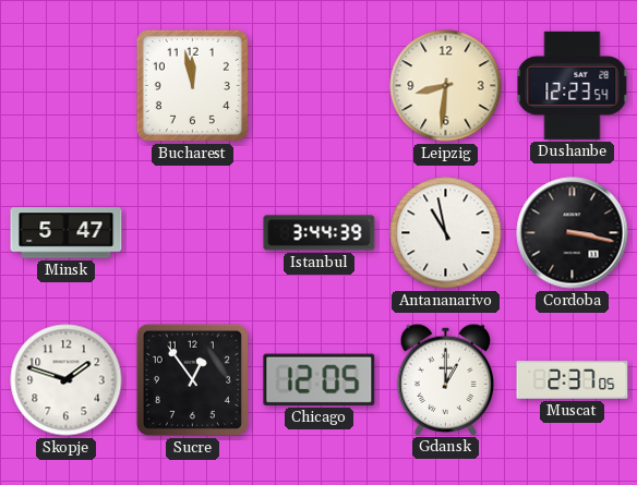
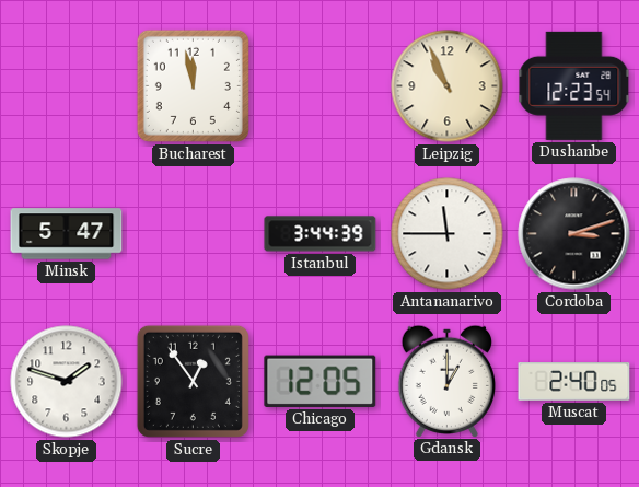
Leipzig: 8:31 -> 10:56
Antananarivo: 10:58 -> 11:45
Cordoba: 3:17 -> 3:12
Muscat: 2:37 -> 2:40
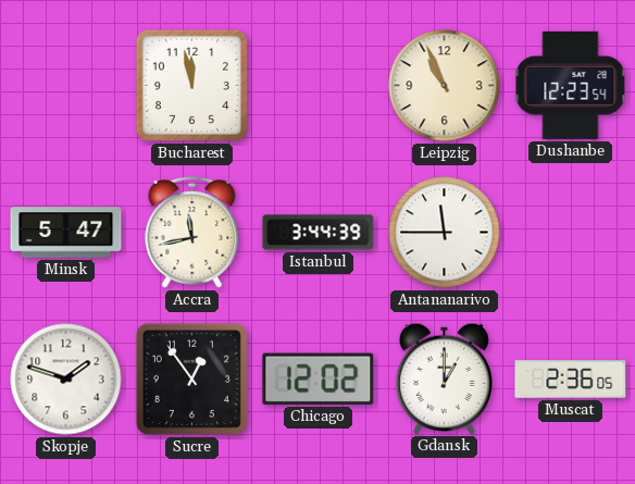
Accra: none -> 11:43
Cordoba: 3:12 -> none
Chicago: 12:05 -> 12:02
Muscat: 2:40 -> 2:36
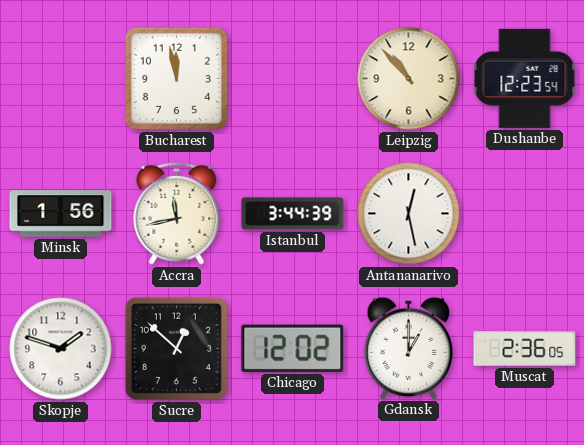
Leipzig: 10:56 -> 10:53
Minsk: 5:47 -> 1:56
Antananarivo: 11:45 -> 12:28
Sucre: 12:54 -> 12:52
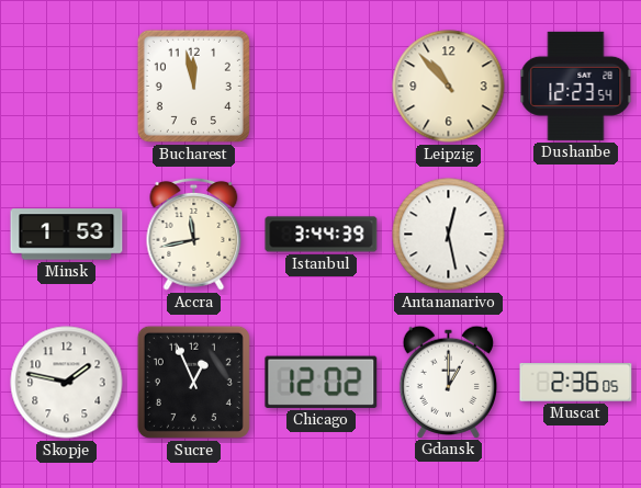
Minsk: 1:56 -> 1:53
Skopje: 1:48 -> 1:47
Sucre: 12:52 -> 12:56
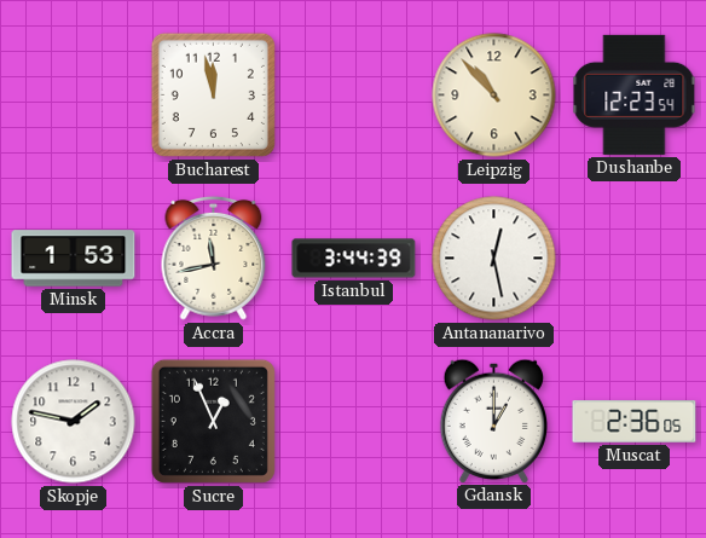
Chicago: 12:02 -> none
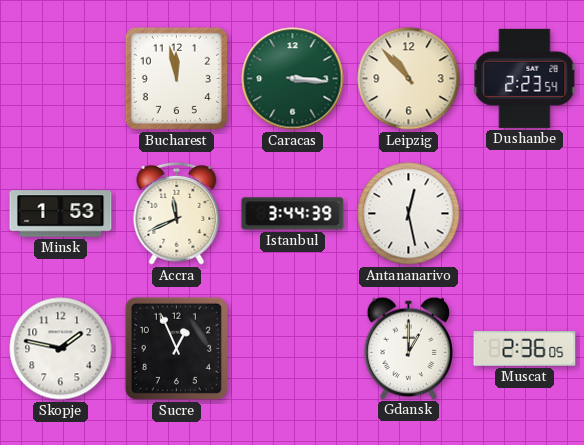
Caracas: none -> 3:16
Dushanbe: 12:23 -> 2:23
Accra: 11:43 -> 11:41
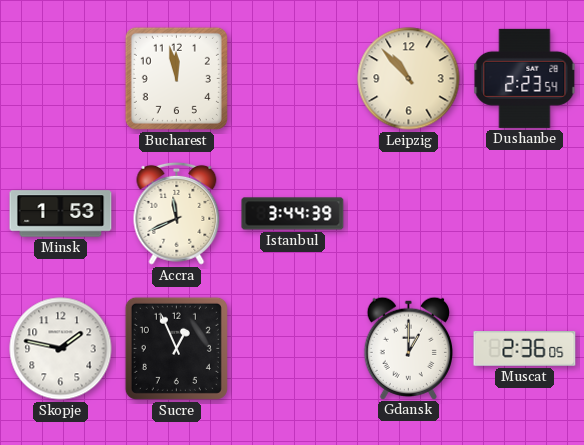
Caracas: 3:16 -> none
Antananarivo: 12:28 -> none
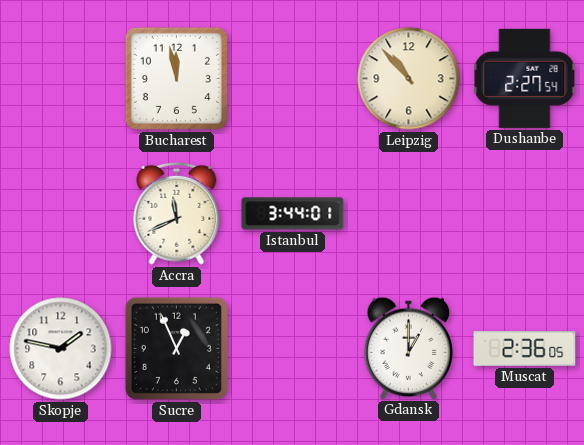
Dushanbe: 2:23 -> 2:27
Minsk: 1:53 -> none
Istanbul: 3:44:39 -> 3:44:01
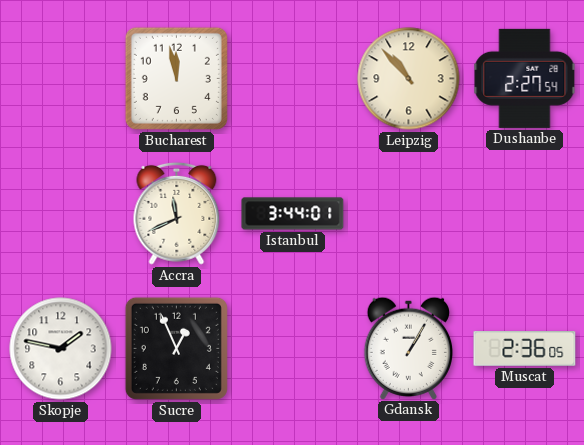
Gdansk: 1:00 -> 1:05
